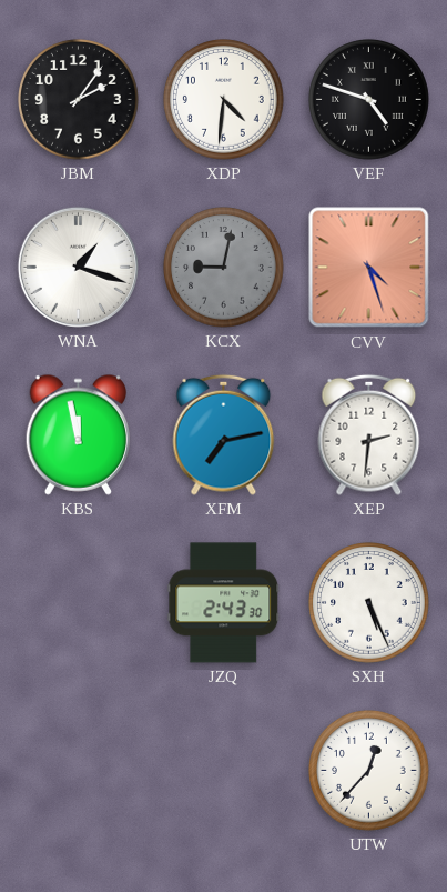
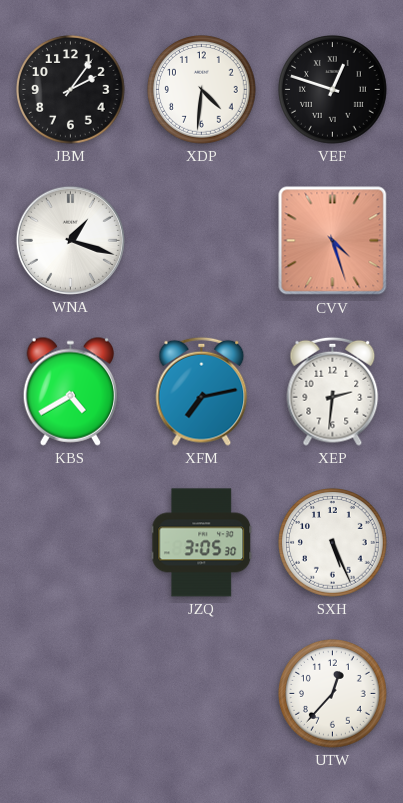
VEF: 4:48 -> 12:48
KCX: 9:02 -> none
KBS: 11:58 -> 4:40
JZQ: 2:43 -> 3:05
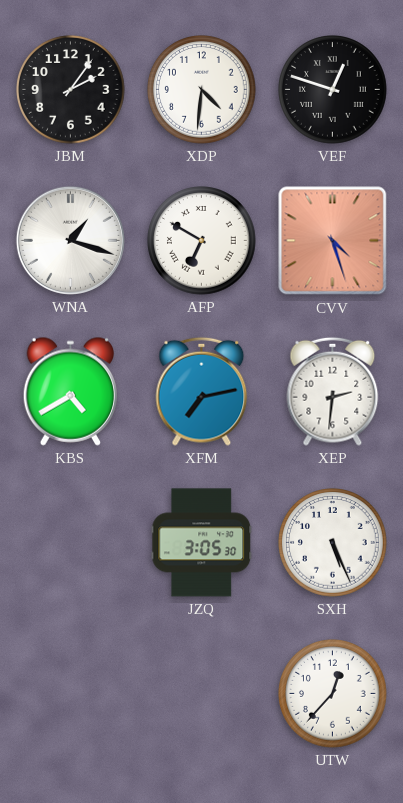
AFP: none -> 6:50
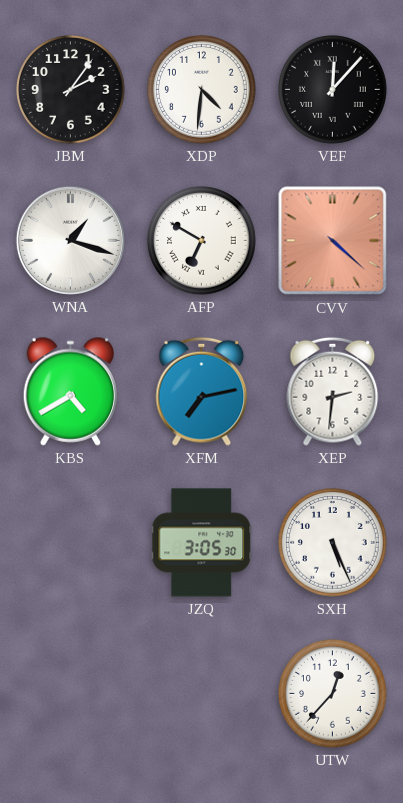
VEF: 12:48 -> 12:07
CVV: 4:27 -> 4:22
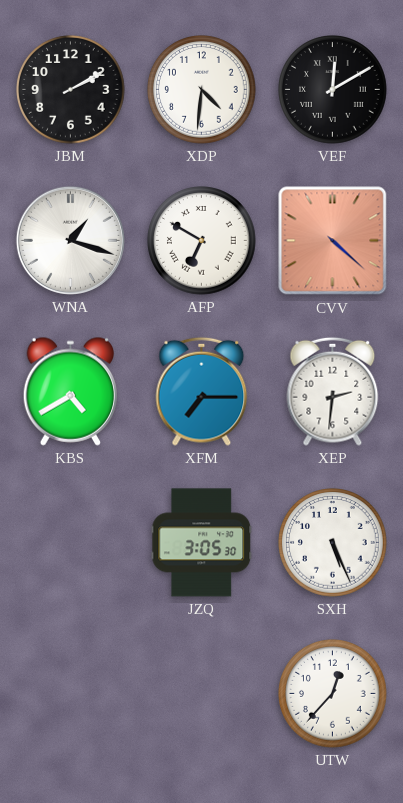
JBM: 2:06 -> 2:10
VEF: 12:07 -> 12:10
XFM: 7:13 -> 7:15
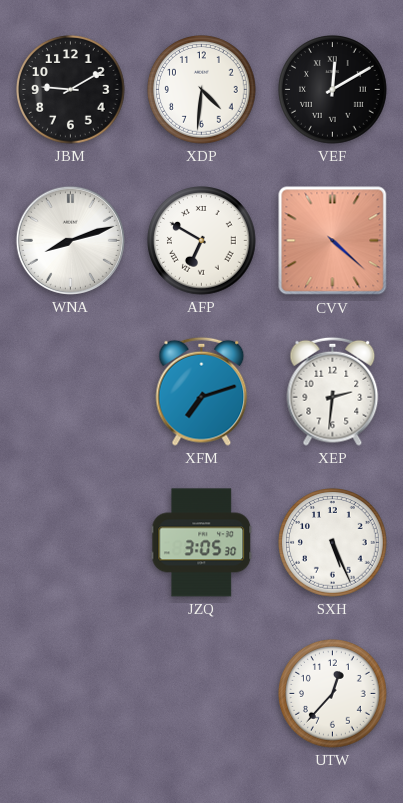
JBM: 2:10 -> 9:10
WNA: 1:18 -> 8:12
KBS: 4:40 -> none
XFM: 7:15 -> 7:12
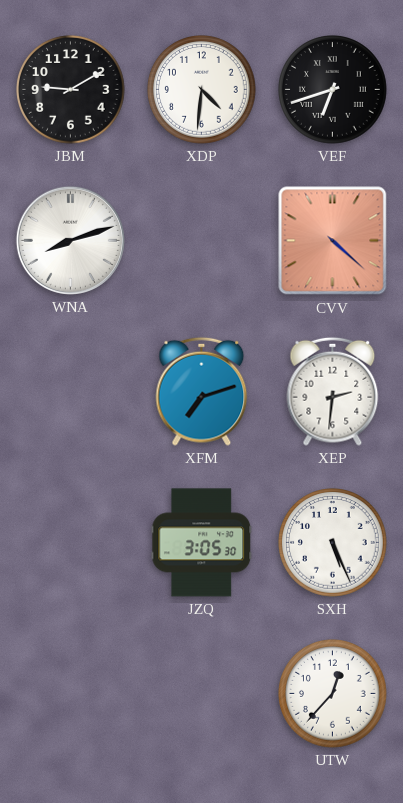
VEF: 12:10 -> 6:42
AFP: 6:50 -> none
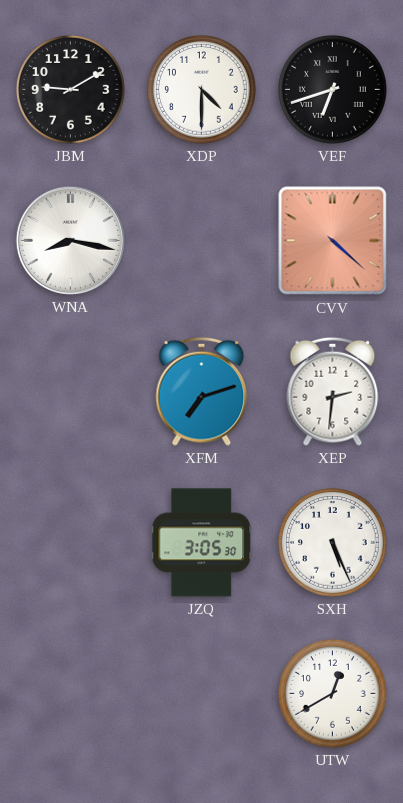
XDP: 4:31 -> 4:30
WNA: 8:12 -> 8:17
UTW: 12:37 -> 12:40
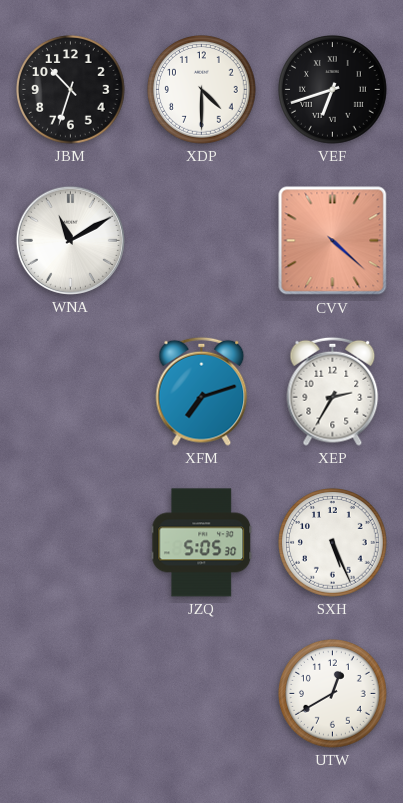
JBM: 9:10 -> 10:33
WNA: 8:17 -> 11:10
XEP: 2:31 -> 2:35
JZQ: 3:05 -> 5:05
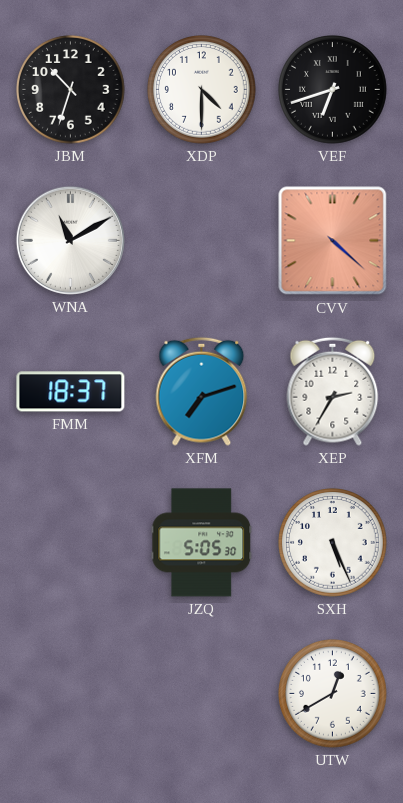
FMM: none -> 18:37
